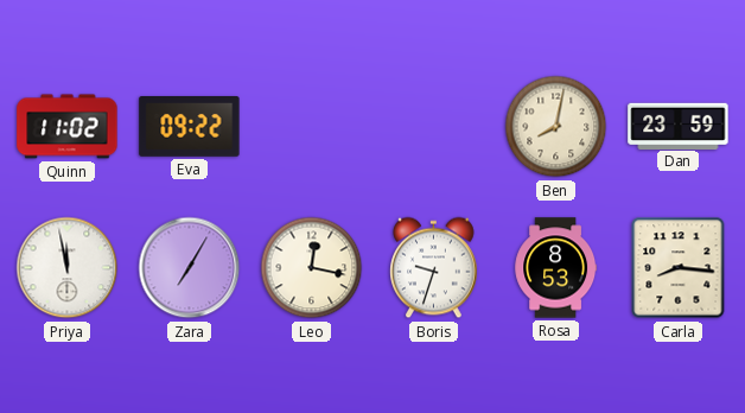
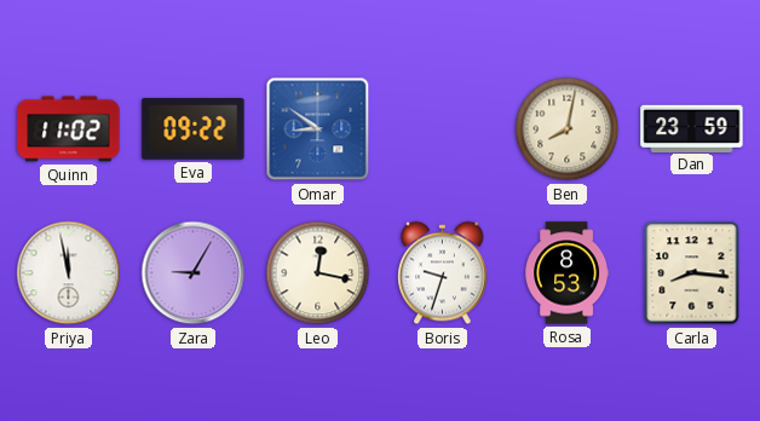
Omar: none -> 8:51
Zara: 7:05 -> 9:05
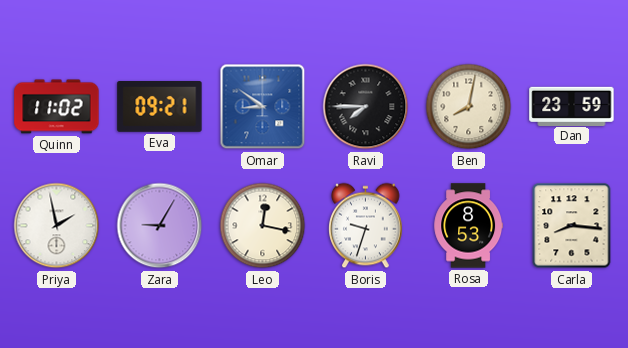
Eva: 09:22 -> 09:21
Ravi: none -> 7:45
Priya: 11:58 -> 1:58
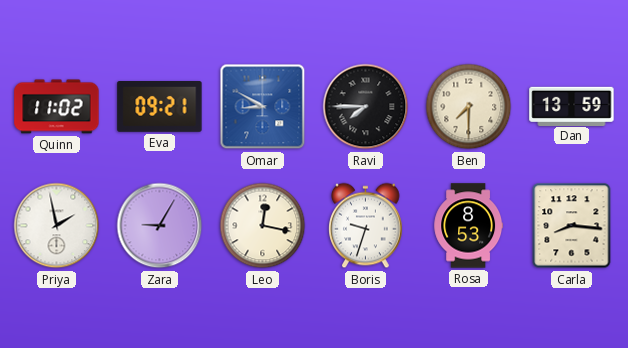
Omar: 8:51 -> 8:50
Ben: 8:02 -> 7:30
Dan: 23:59 -> 13:59
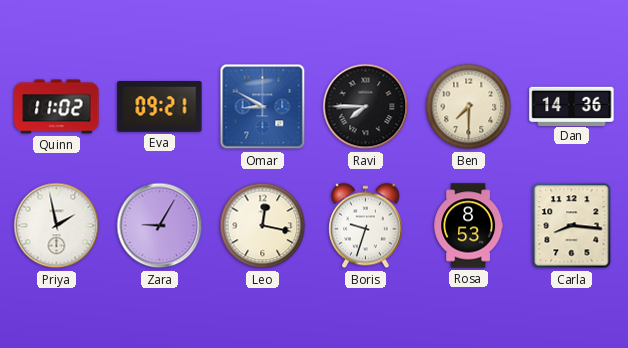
Dan: 13:59 -> 14:36
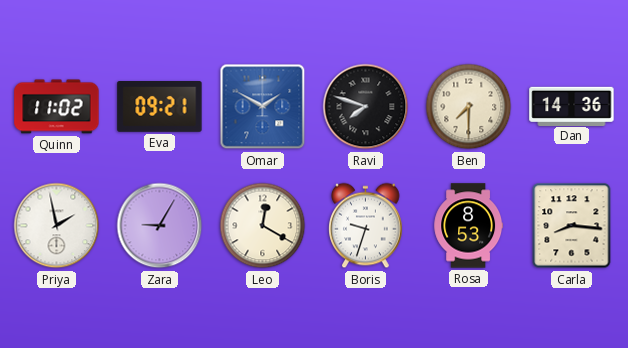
Omar: 8:50 -> 1:50
Ravi: 7:45 -> 7:48
Leo: 12:17 -> 12:20
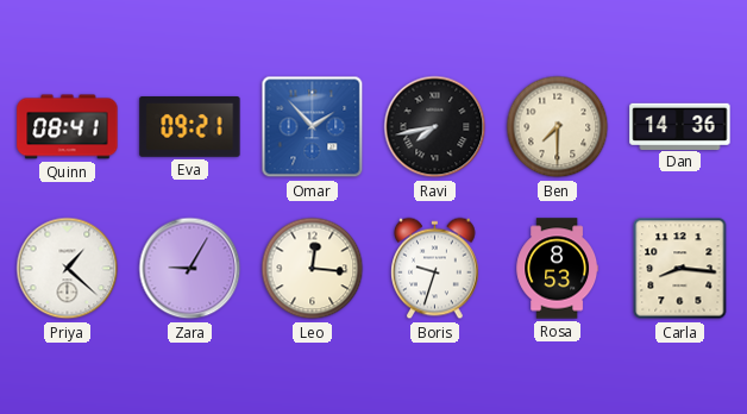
Quinn: 11:02 -> 08:41
Omar: 1:50 -> 1:53
Ravi: 7:48 -> 7:43
Priya: 1:58 -> 1:22
Leo: 12:20 -> 12:16
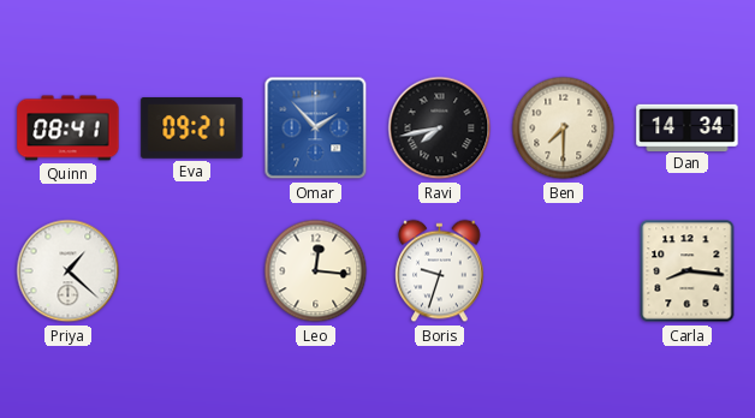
Dan: 14:36 -> 14:34
Zara: 9:05 -> none
Rosa: 8:53 -> none
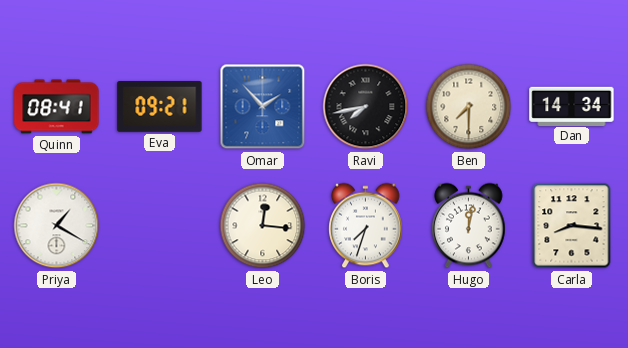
Priya: 1:22 -> 1:20
Boris: 9:33 -> 7:33
Hugo: none -> 12:02
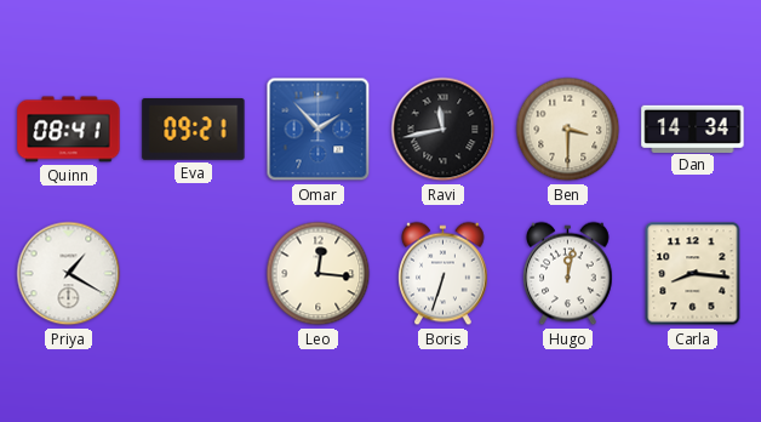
Ravi: 7:43 -> 11:43
Ben: 7:30 -> 3:30
Boris: 7:33 -> 6:33
